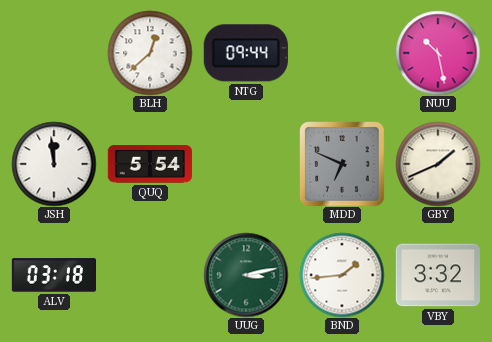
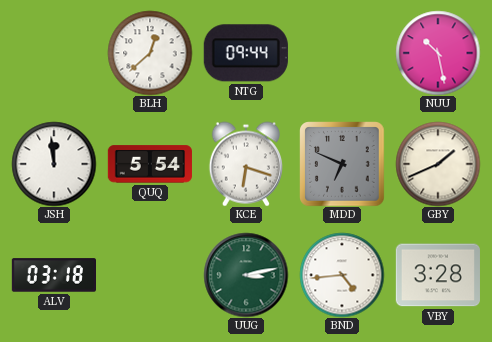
KCE: none -> 6:18
BND: 1:44 -> 4:44
VBY: 3:32 -> 3:28
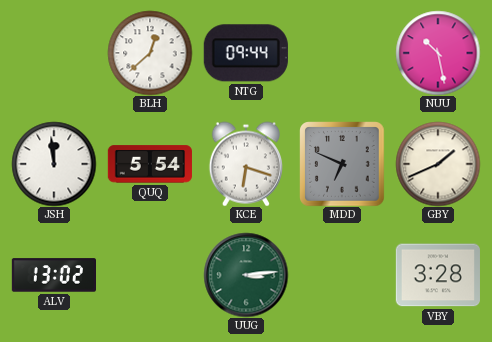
ALV: 03:18 -> 13:02
UUG: 3:13 -> 3:14
BND: 4:44 -> none
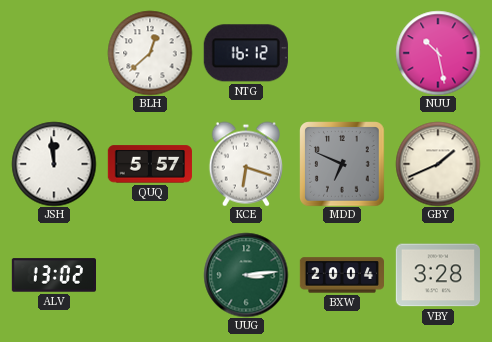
NTG: 09:44 -> 16:12
QUQ: 5:54 -> 5:57
BXW: none -> 20:04
